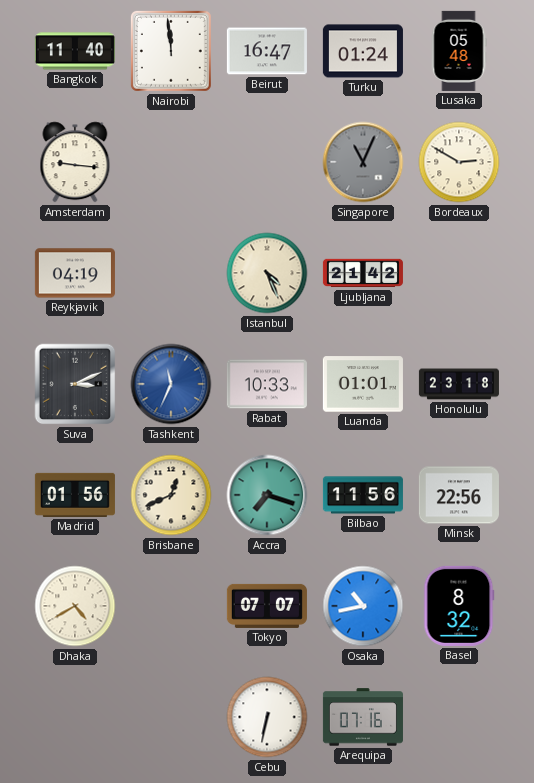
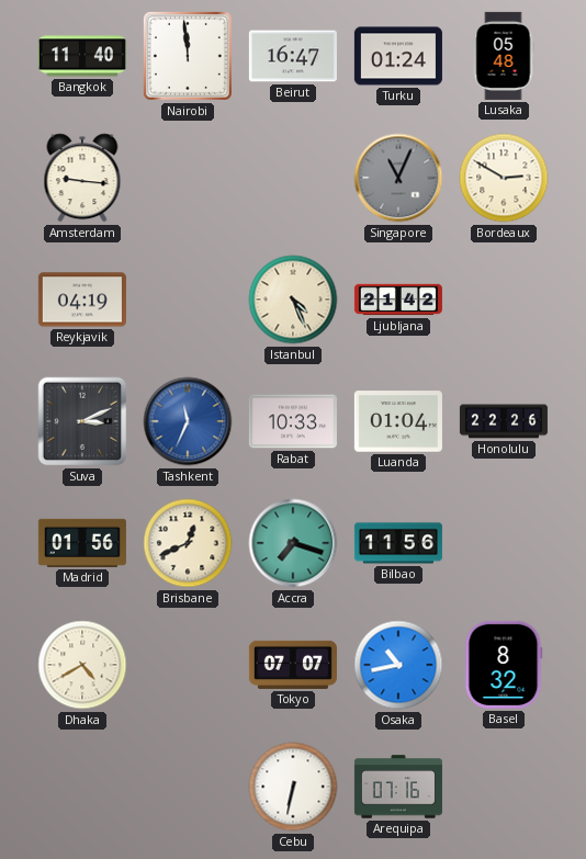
Luanda: 01:01 -> 01:04
Honolulu: 23:18 -> 22:26
Minsk: 22:56 -> none
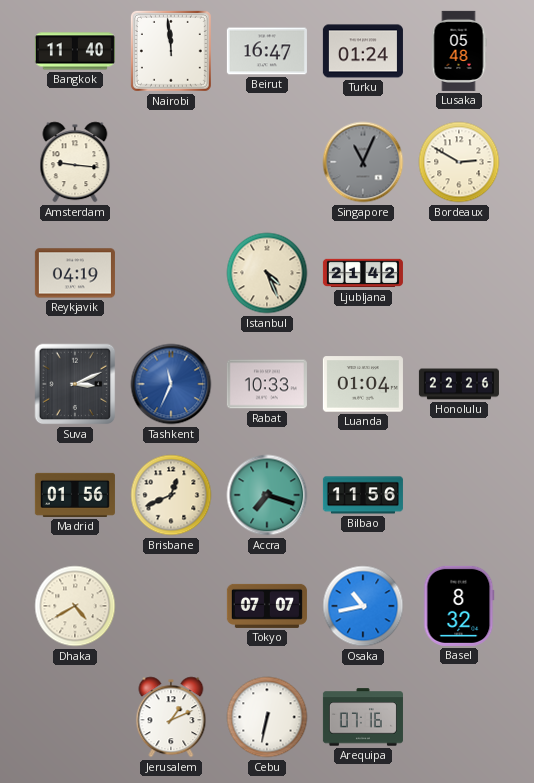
Jerusalem: none -> 1:11
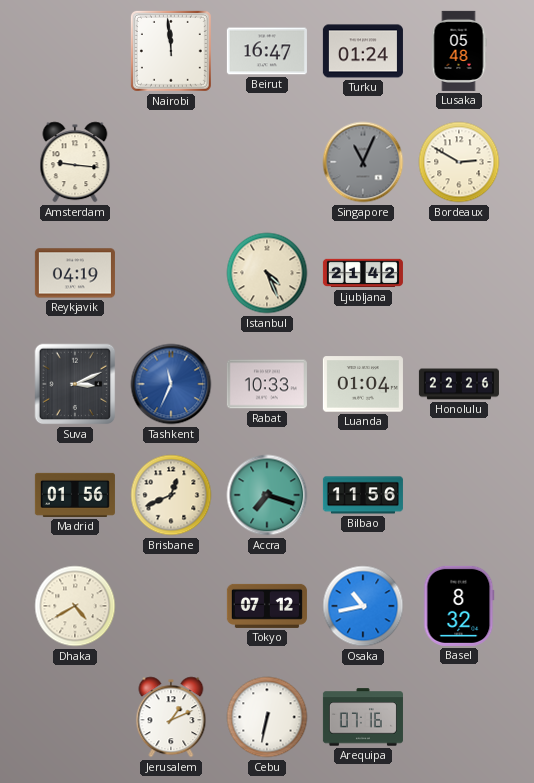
Bangkok: 11:40 -> none
Tokyo: 07:07 -> 07:12
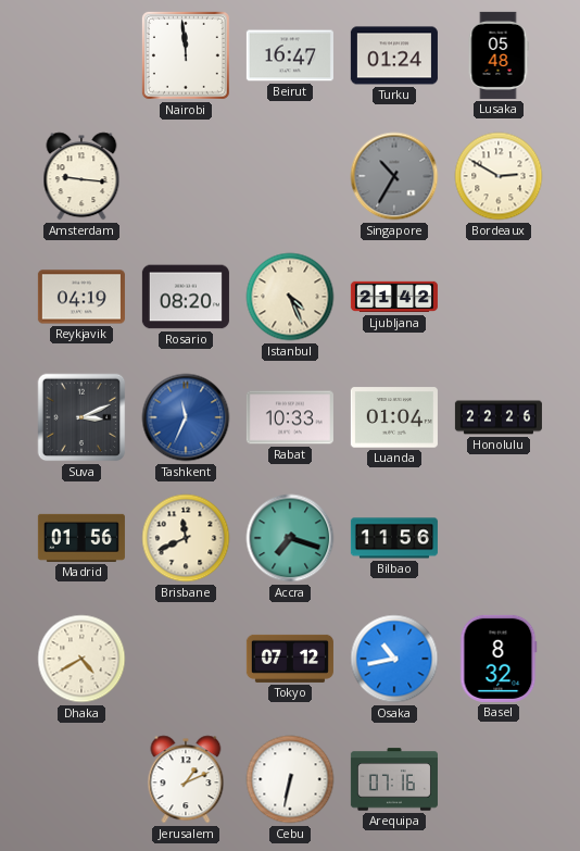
Singapore: 11:04 -> 10:35
Rosario: none -> 08:20
Brisbane: 12:41 -> 11:41
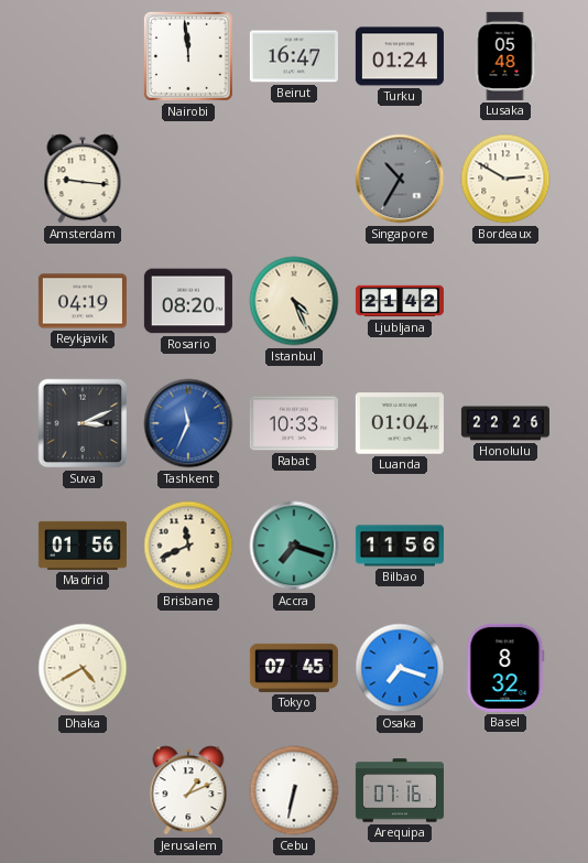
Tokyo: 07:12 -> 07:45
Osaka: 10:43 -> 7:18
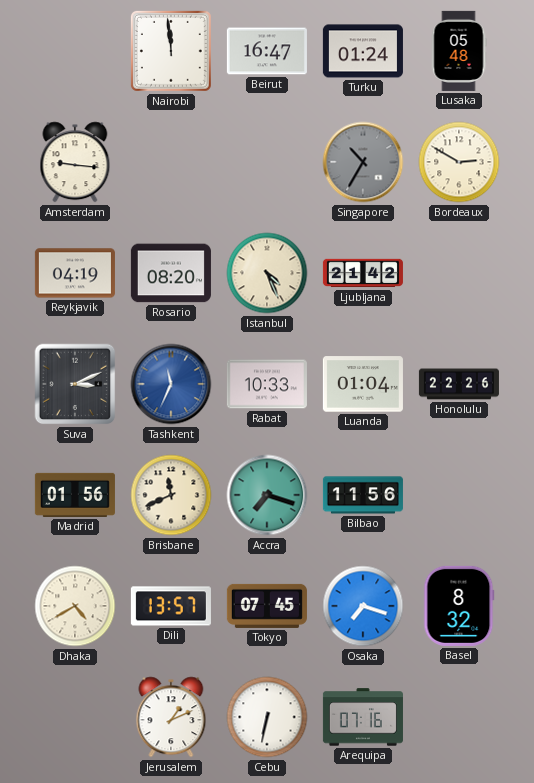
Dili: none -> 13:57
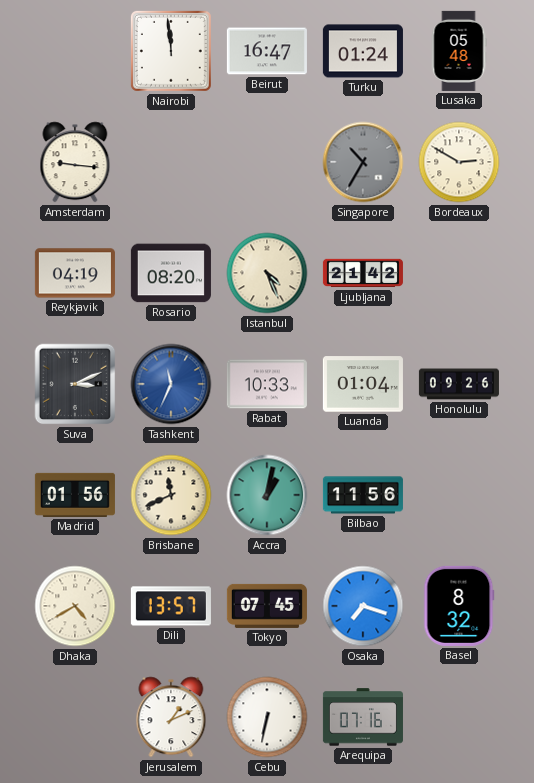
Honolulu: 22:26 -> 09:26
Accra: 7:18 -> 1:02
